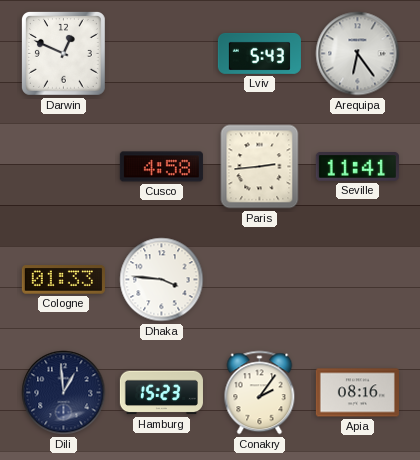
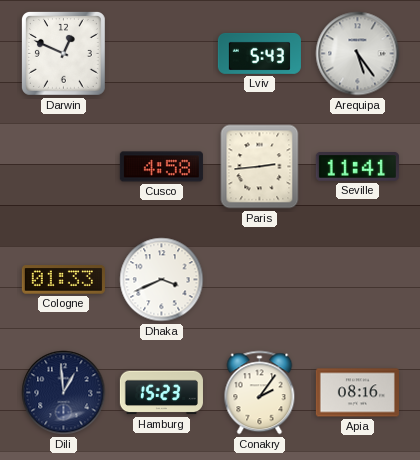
Arequipa: 6:24 -> 5:24
Dhaka: 3:46 -> 3:41
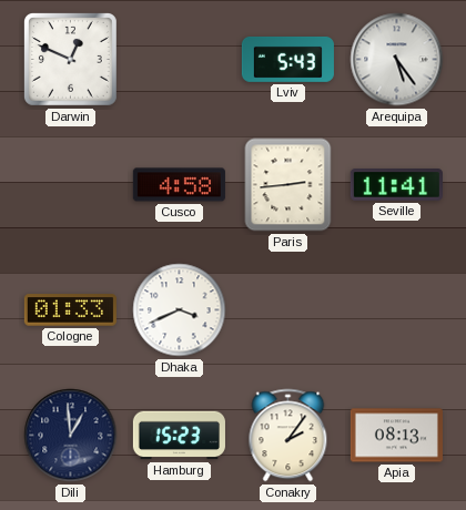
Apia: 08:16 -> 08:13
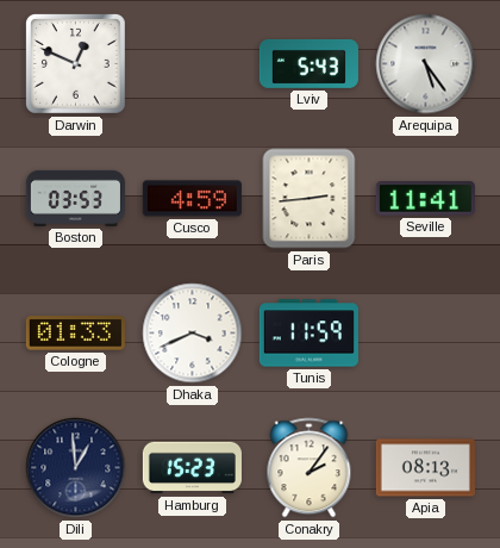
Boston: none -> 03:53
Cusco: 4:58 -> 4:59
Tunis: none -> 11:59
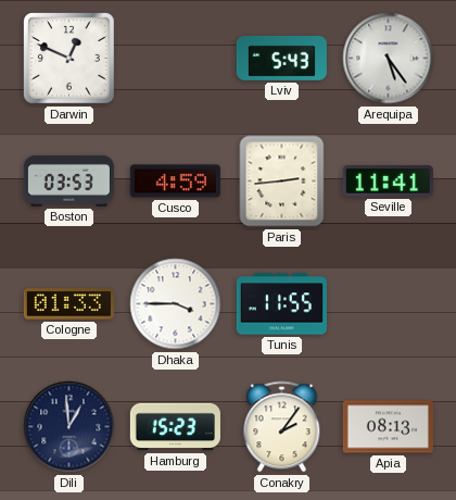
Dhaka: 3:41 -> 3:45
Tunis: 11:59 -> 11:55
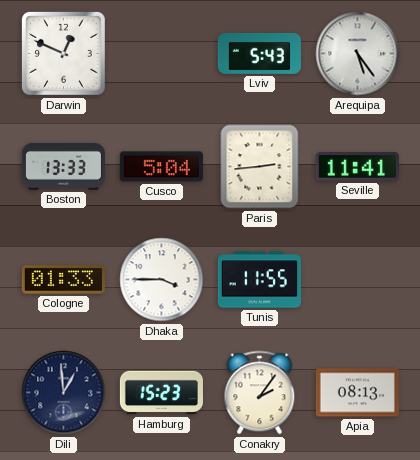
Boston: 03:53 -> 13:33
Cusco: 4:59 -> 5:04
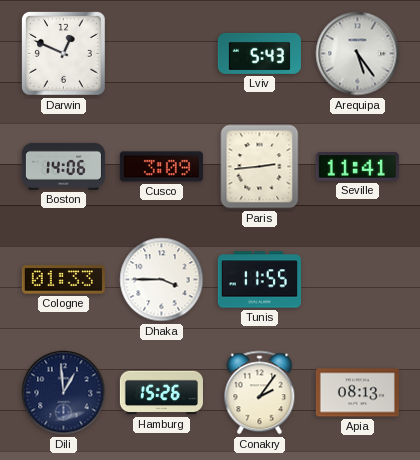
Boston: 13:33 -> 14:06
Cusco: 5:04 -> 3:09
Hamburg: 15:23 -> 15:26
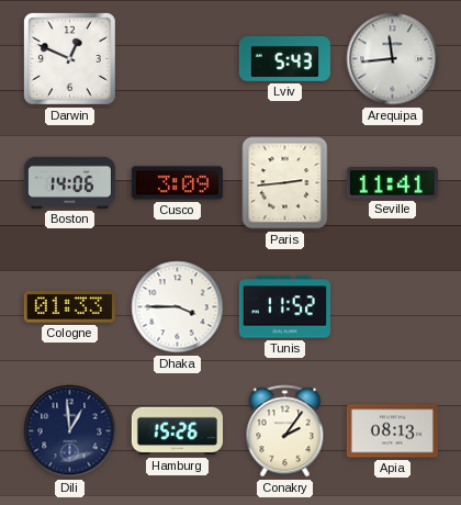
Arequipa: 5:24 -> 11:44
Tunis: 11:55 -> 11:52
